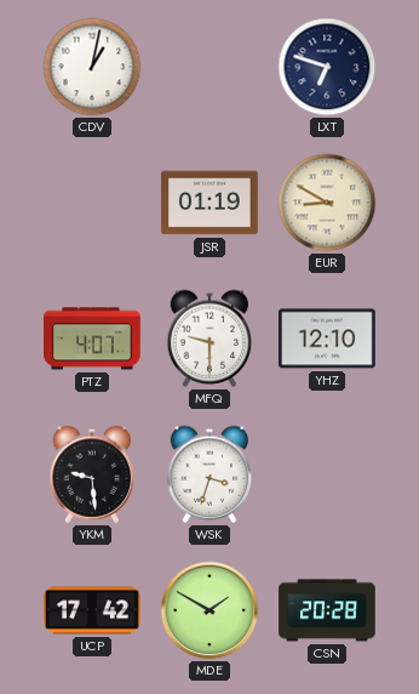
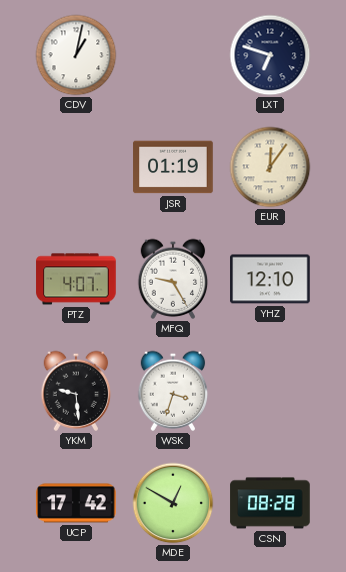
EUR: 8:50 -> 12:06
MFQ: 9:30 -> 9:25
MDE: 1:50 -> 12:50
CSN: 20:28 -> 08:28
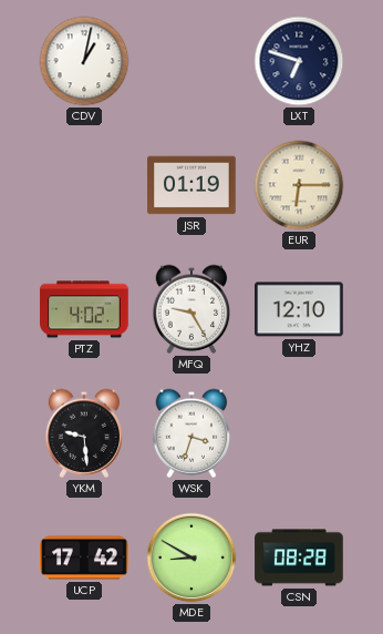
EUR: 12:06 -> 6:15
PTZ: 4:07 -> 4:02
MDE: 12:50 -> 8:50
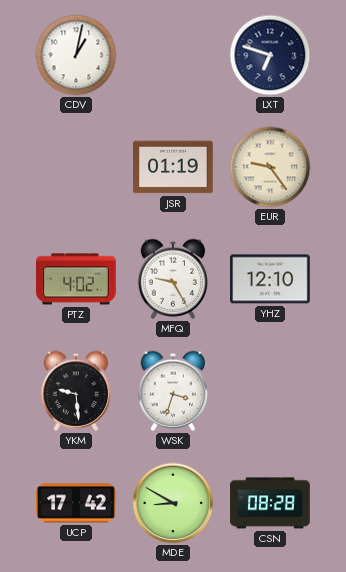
EUR: 6:15 -> 9:24
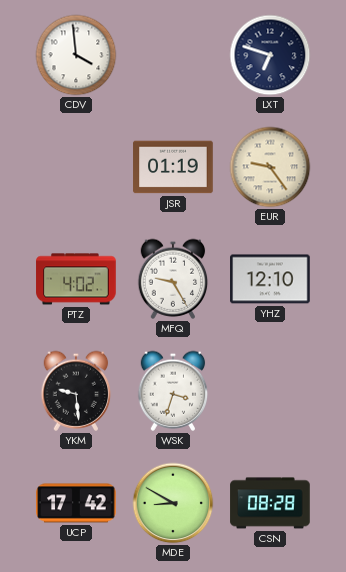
CDV: 1:02 -> 3:59
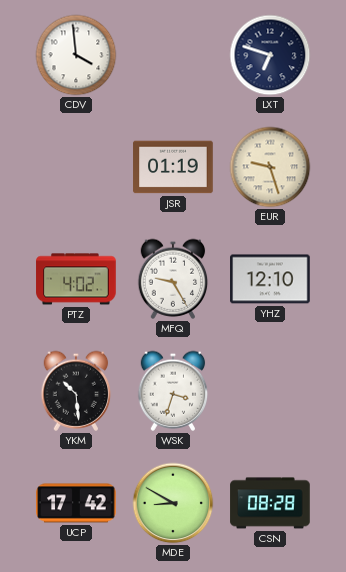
EUR: 9:24 -> 9:27
YKM: 9:29 -> 10:29
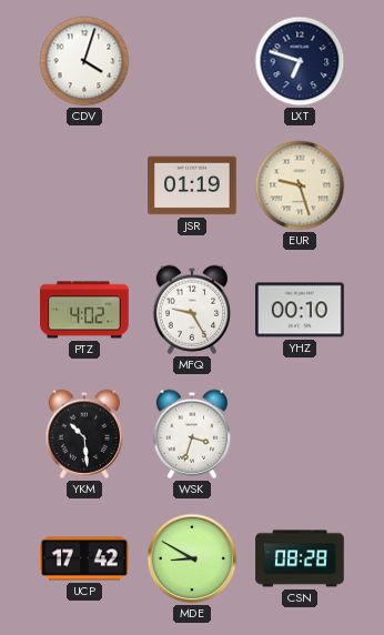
CDV: 3:59 -> 4:03
YHZ: 12:10 -> 00:10
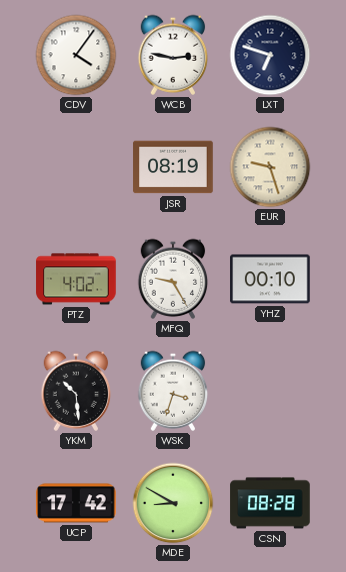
CDV: 4:03 -> 4:06
WCB: none -> 2:47
JSR: 01:19 -> 08:19
